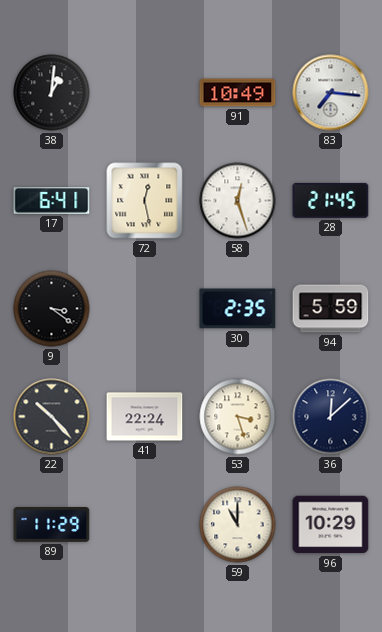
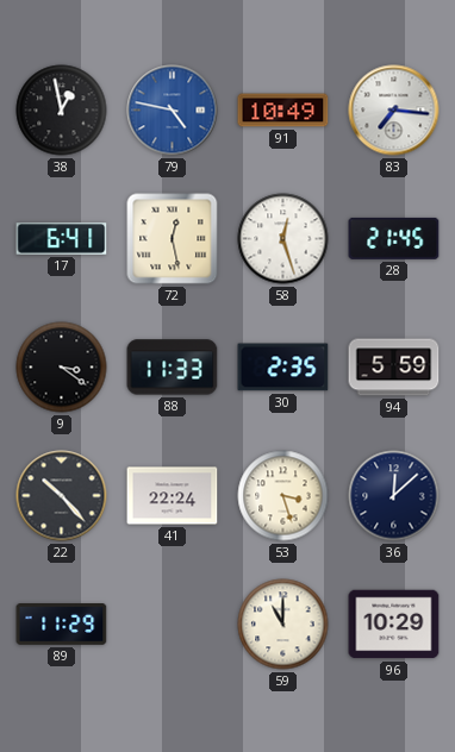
38: 1:01 -> 12:58
79: none -> 4:47
88: none -> 11:33
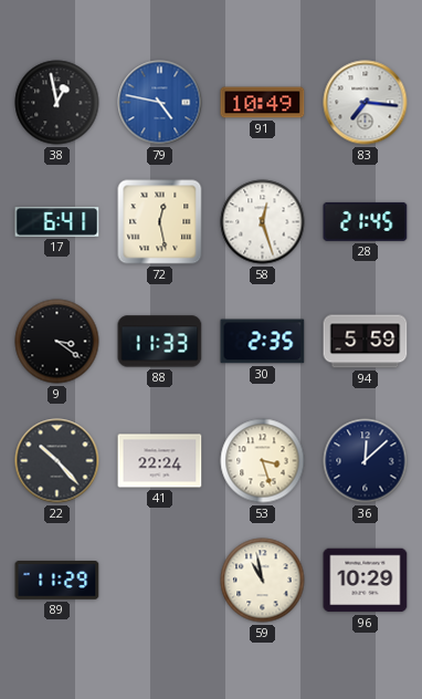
59: 11:00 -> 10:58
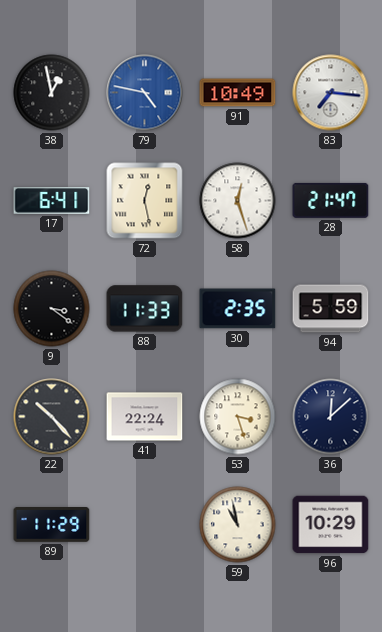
28: 21:45 -> 21:47
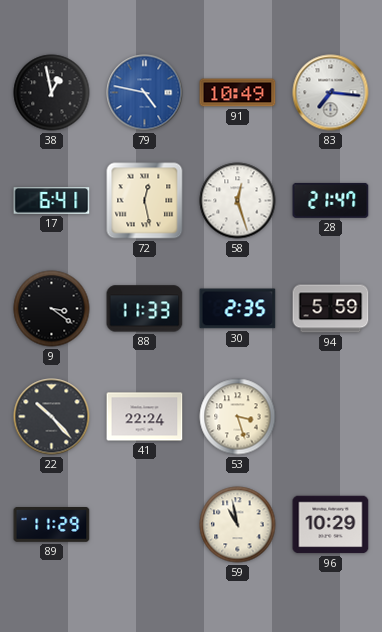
36: 12:08 -> none
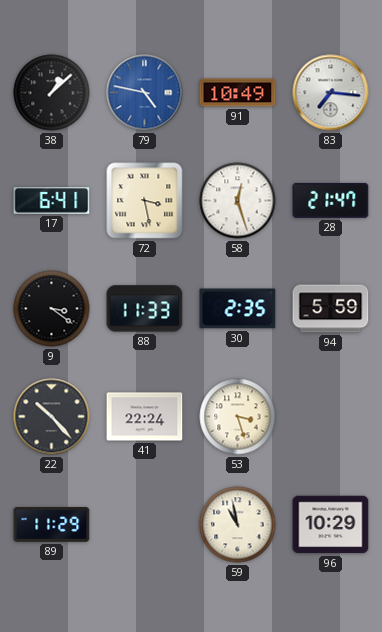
38: 12:58 -> 1:08
72: 12:28 -> 3:28
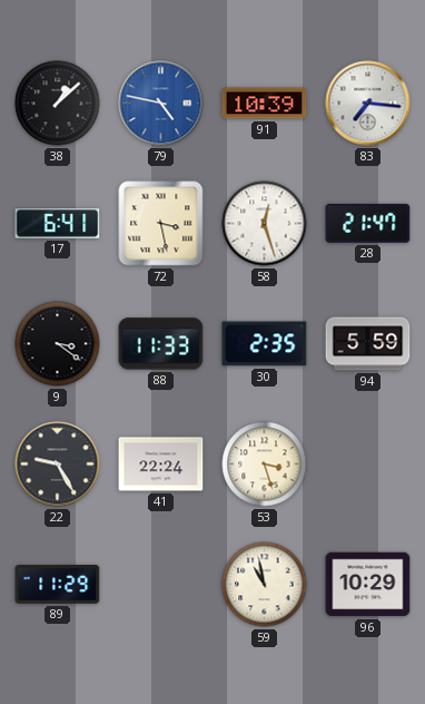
91: 10:49 -> 10:39
22: 10:23 -> 9:25
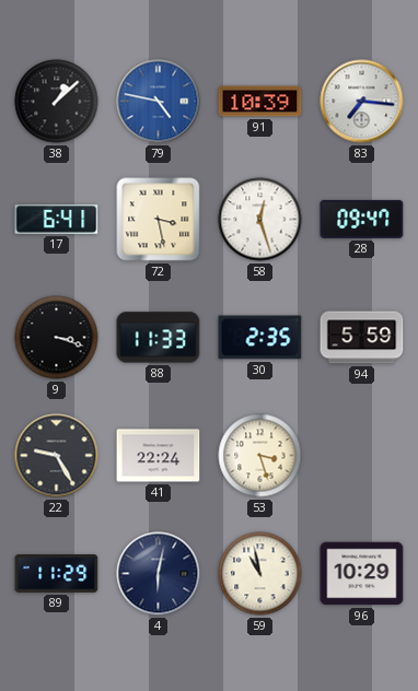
28: 21:47 -> 09:47
9: 3:21 -> 3:18
4: none -> 6:02
